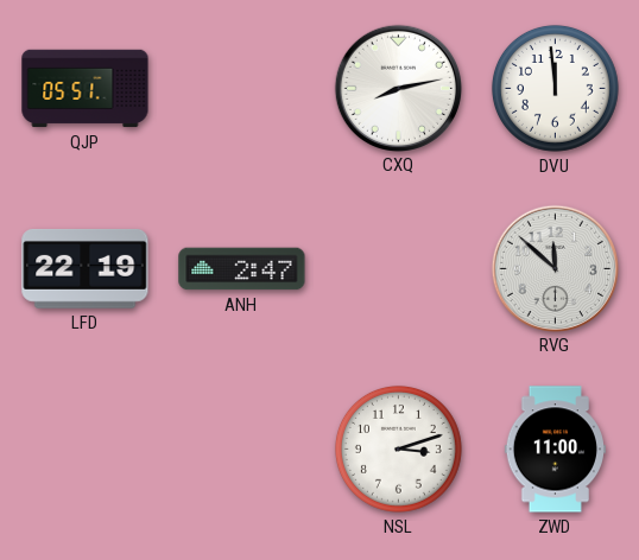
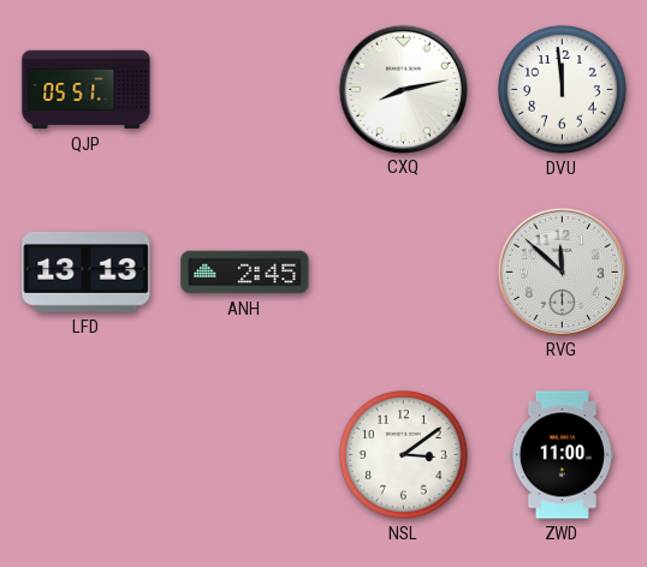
LFD: 22:19 -> 13:13
ANH: 2:47 -> 2:45
NSL: 3:12 -> 3:09
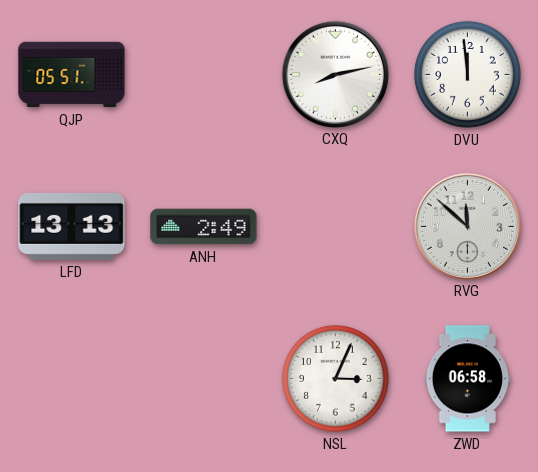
ANH: 2:45 -> 2:49
NSL: 3:09 -> 3:04
ZWD: 11:00 -> 06:58
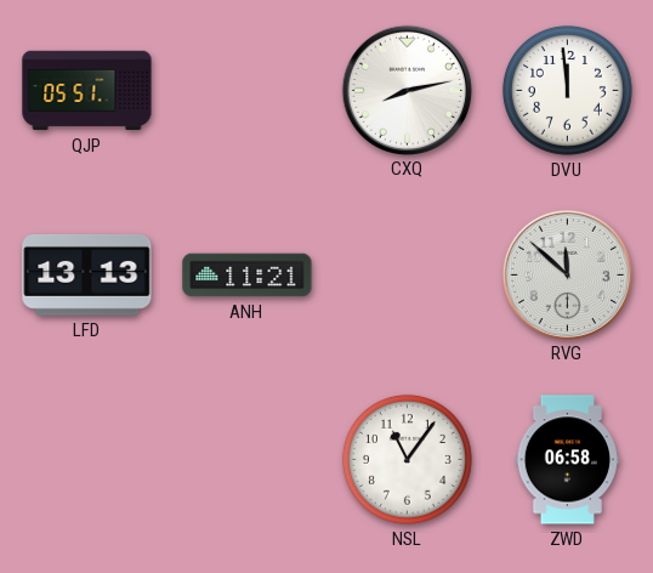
ANH: 2:49 -> 11:21
NSL: 3:04 -> 11:06
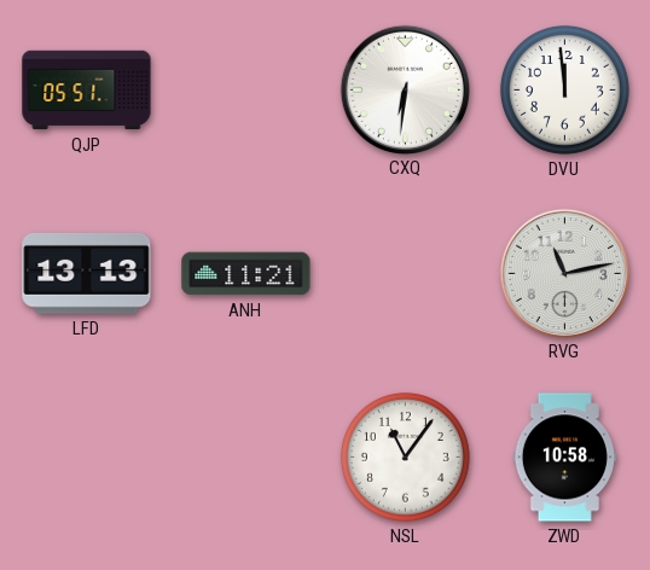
CXQ: 8:13 -> 6:31
RVG: 11:52 -> 11:13
ZWD: 06:58 -> 10:58
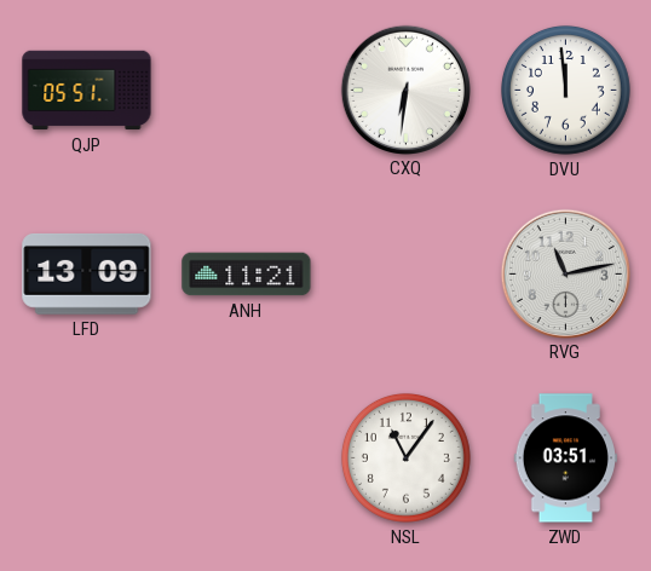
LFD: 13:13 -> 13:09
ZWD: 10:58 -> 03:51
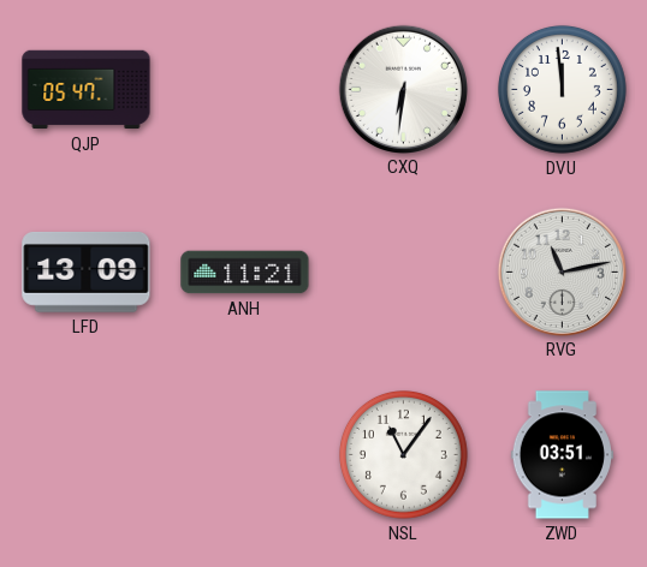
QJP: 05:51 -> 05:47
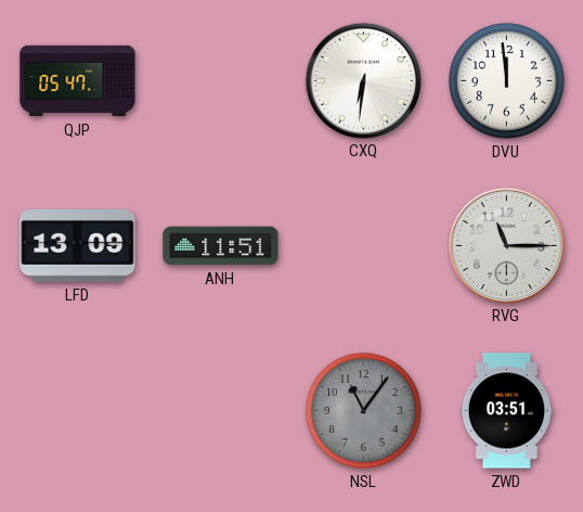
ANH: 11:21 -> 11:51
RVG: 11:13 -> 11:15
NSL dial: white -> grey
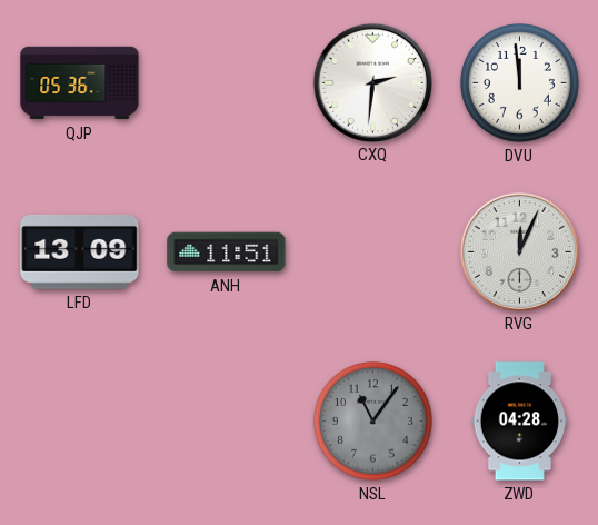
QJP: 05:47 -> 05:36
CXQ: 6:31 -> 2:31
RVG: 11:15 -> 12:04
ZWD: 03:51 -> 04:28
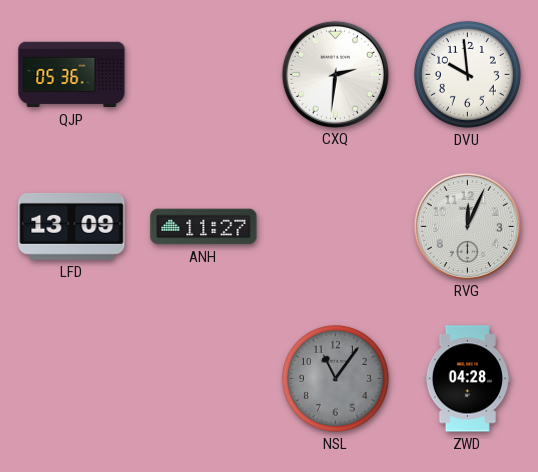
DVU: 11:59 -> 9:59
ANH: 11:51 -> 11:27
